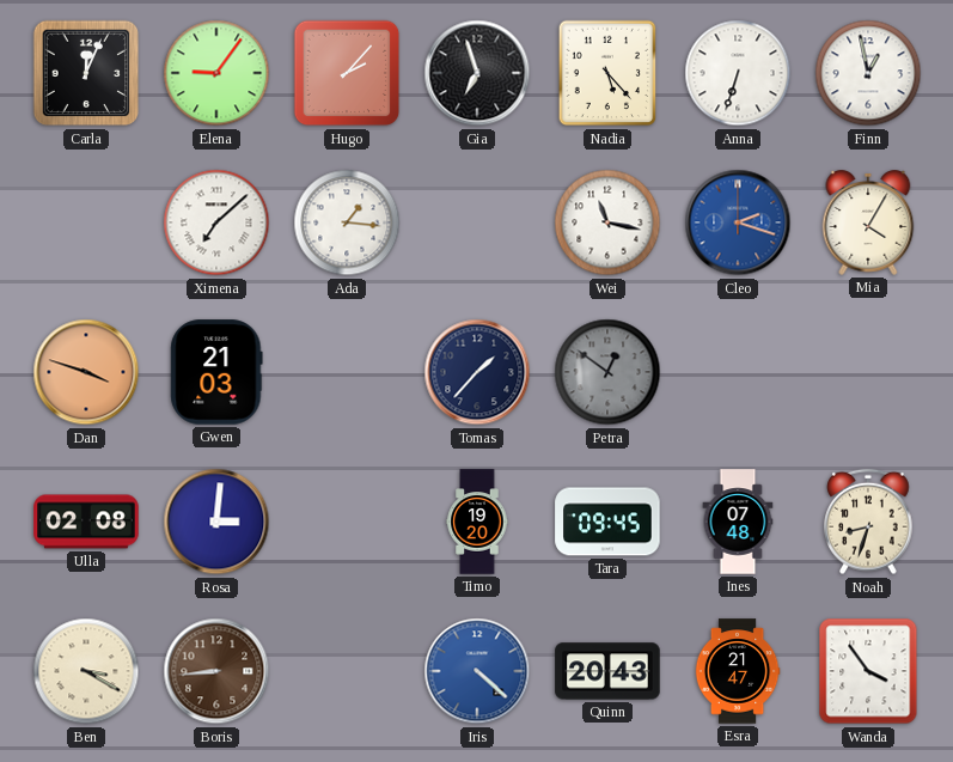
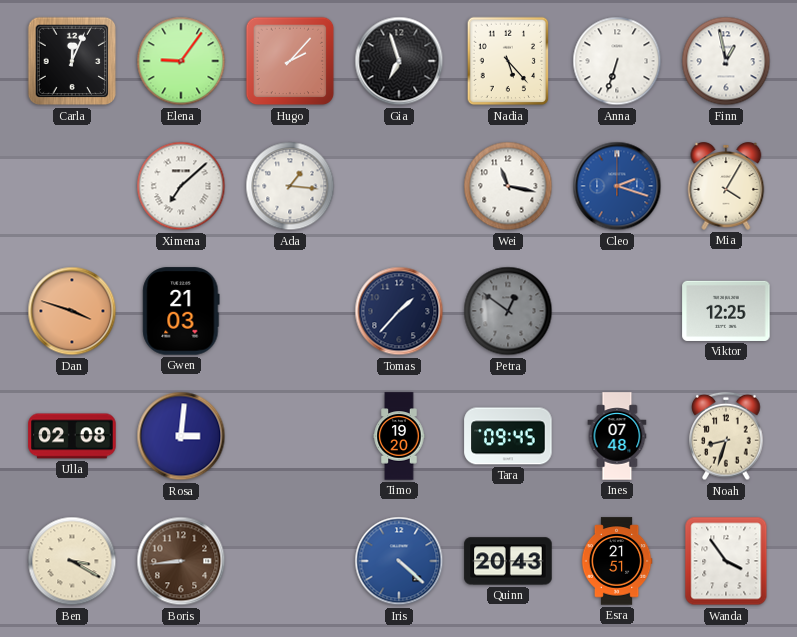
Viktor: none -> 12:25
Esra: 21:47 -> 21:51
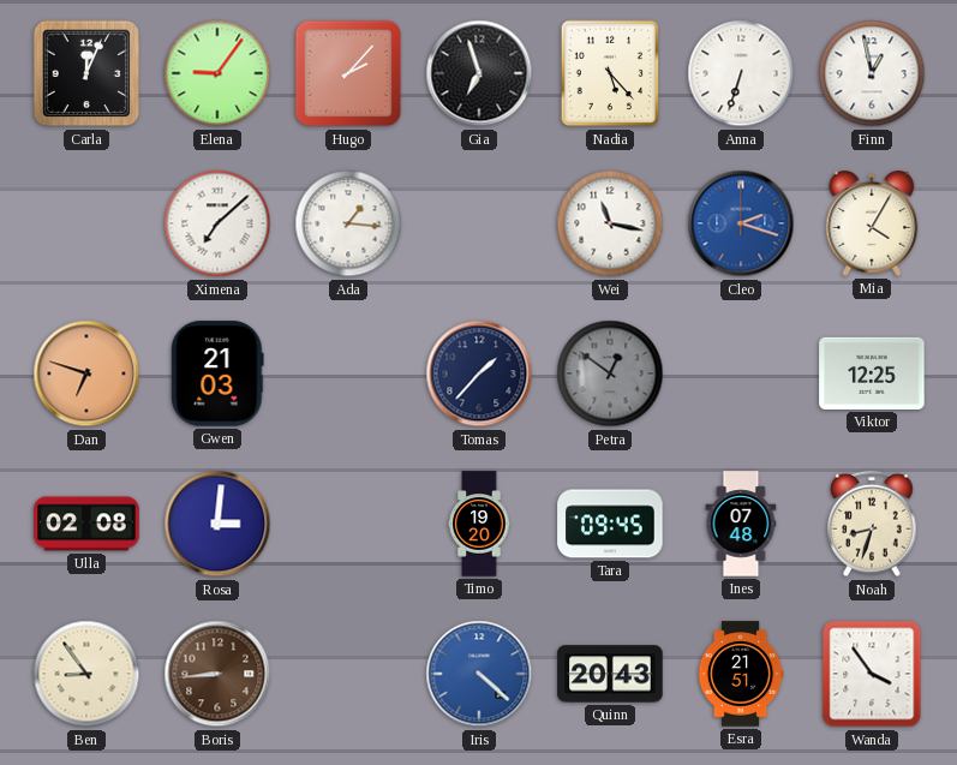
Dan: 3:48 -> 6:48
Ben: 3:20 -> 8:54
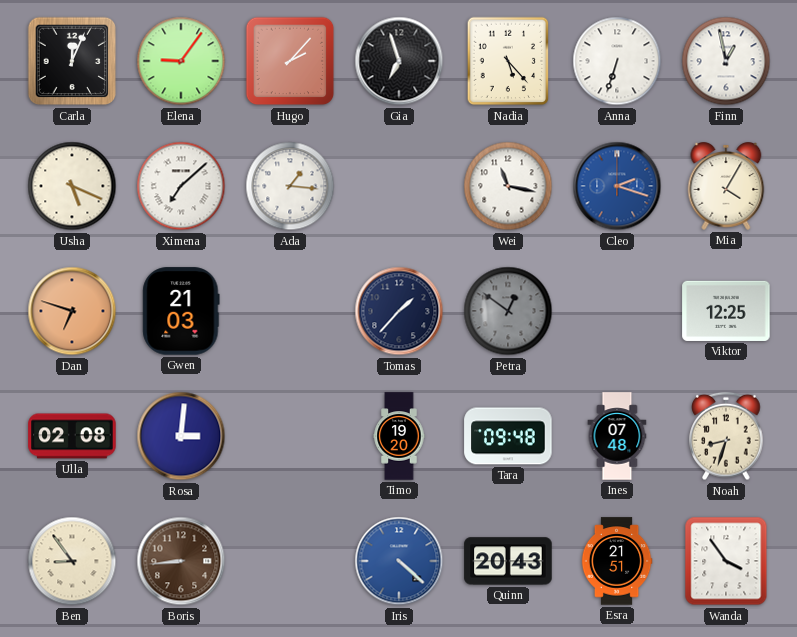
Usha: none -> 5:19
Tara: 09:45 -> 09:48
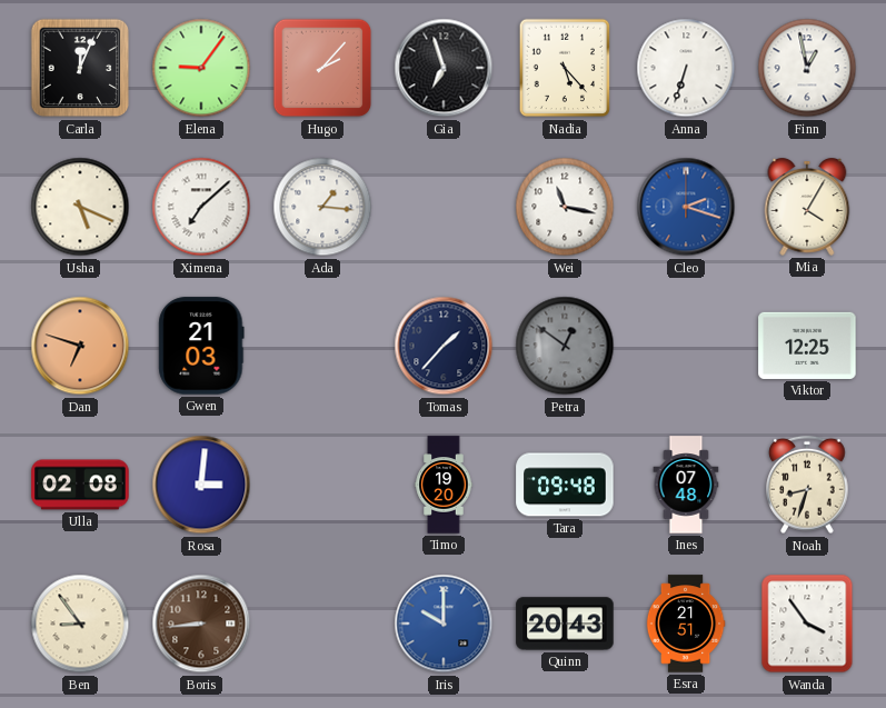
Iris: 4:22 -> 10:00
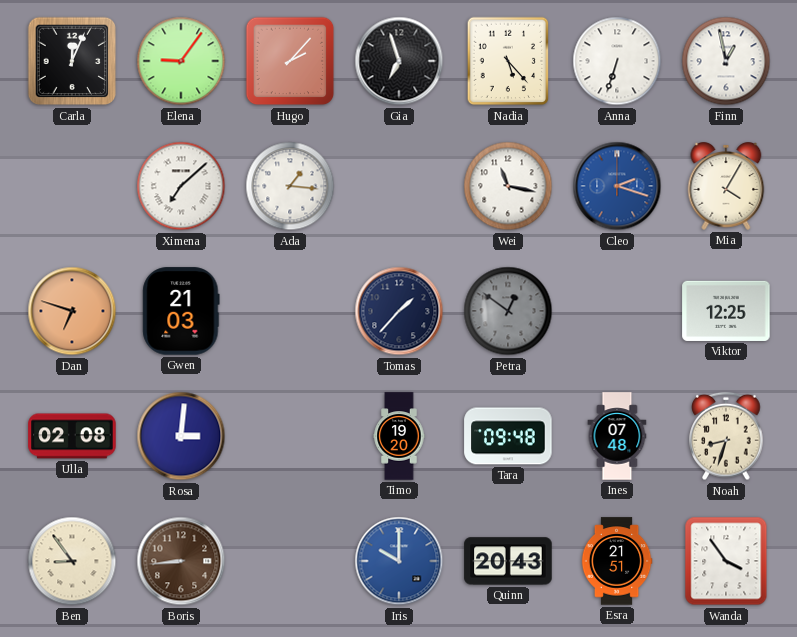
Usha: 5:19 -> none
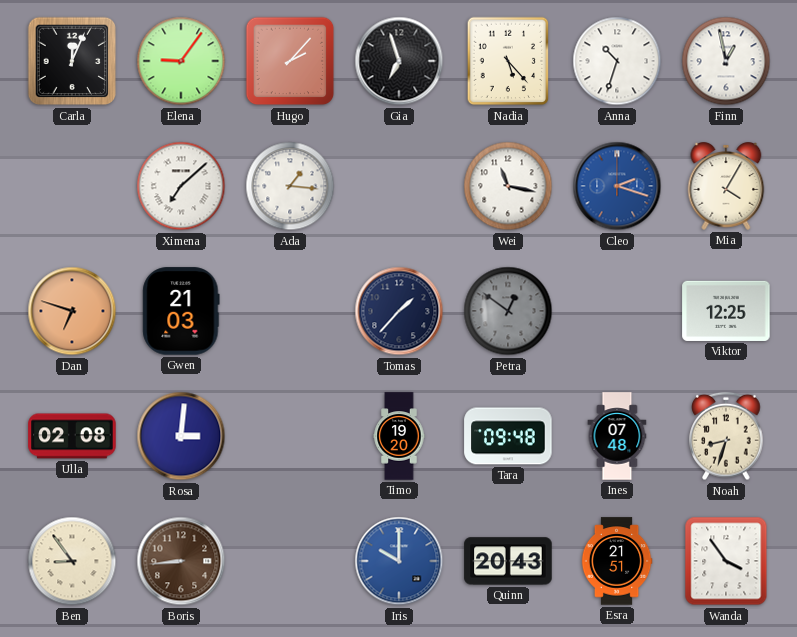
Anna: 6:33 -> 10:33
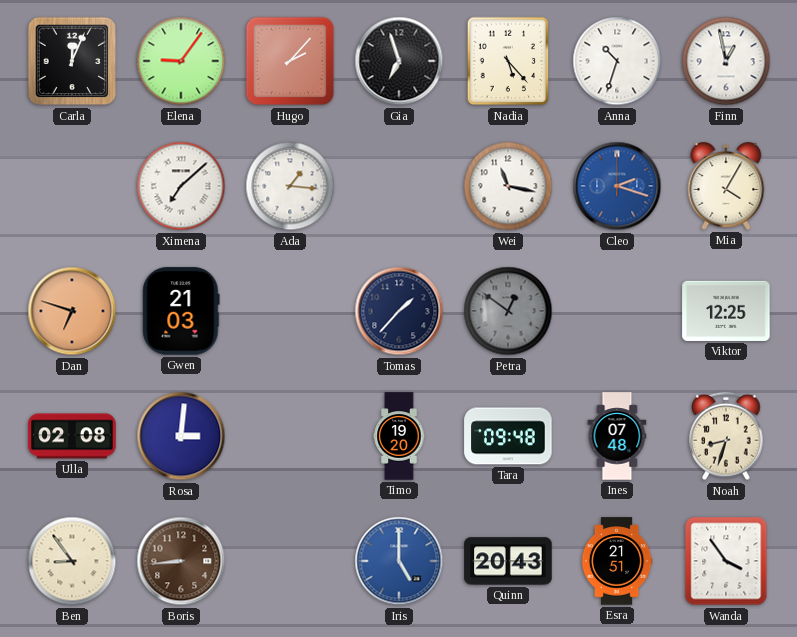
Iris: 10:00 -> 5:00
